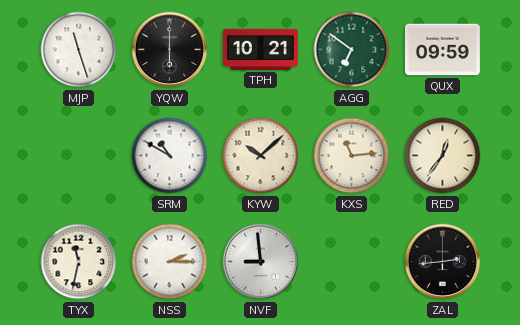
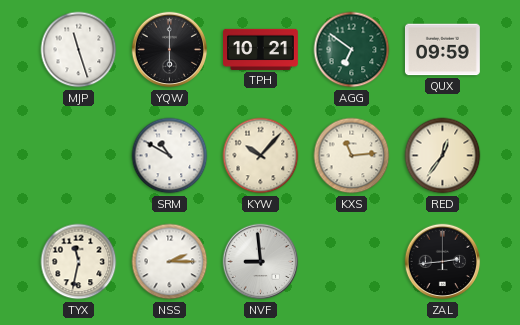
KYW: 10:08 -> 10:07
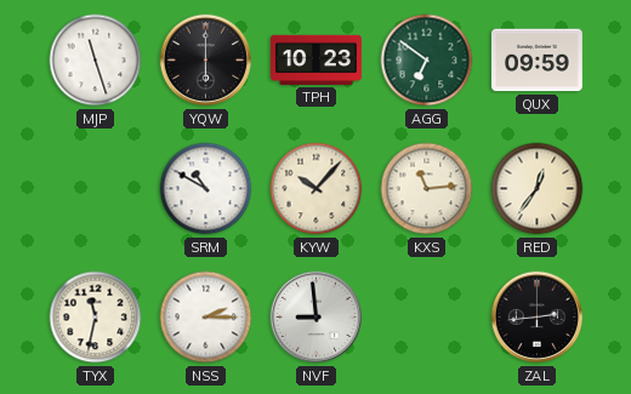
TPH: 10:21 -> 10:23
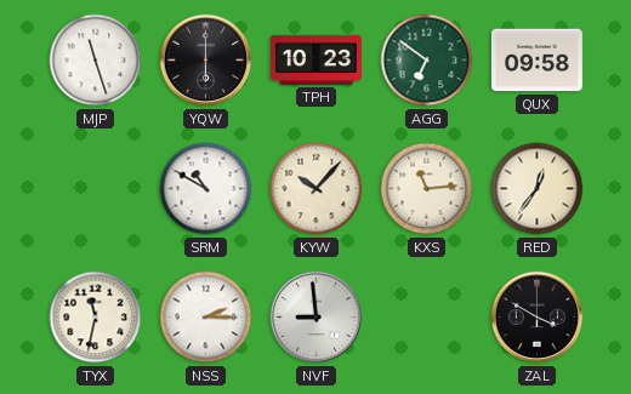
QUX: 09:59 -> 09:58
ZAL: 2:44 -> 3:50
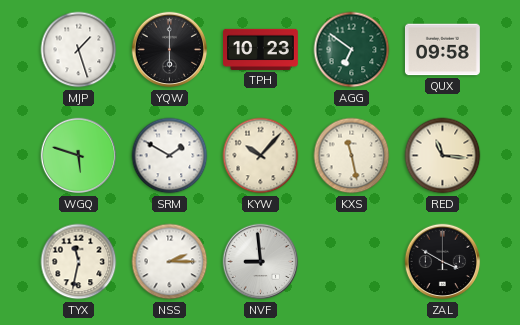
MJP: 11:27 -> 1:27
WGQ: none -> 5:48
SRM: 10:50 -> 1:50
KXS: 11:14 -> 11:28
RED: 12:36 -> 11:16
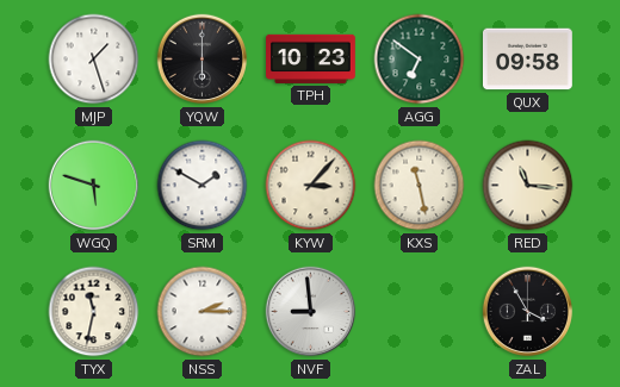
KYW: 10:07 -> 3:07
ZAL: 3:50 -> 3:55
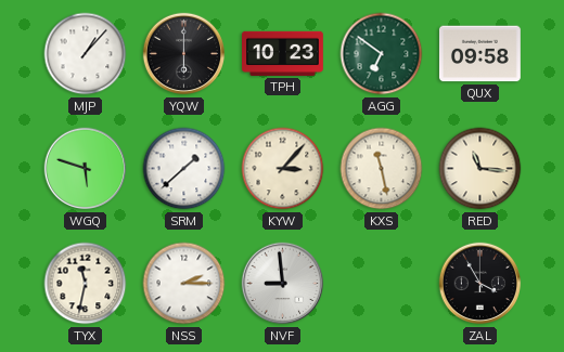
MJP: 1:27 -> 1:07
SRM: 1:50 -> 1:38
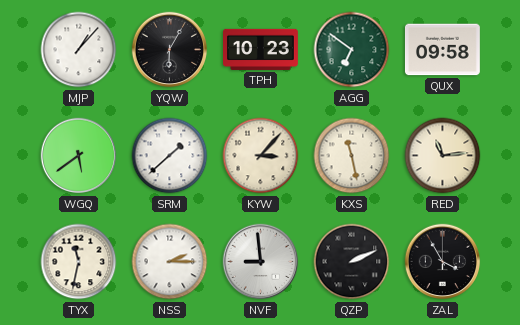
YQW: 6:00 -> 6:05
WGQ: 5:48 -> 5:39
RED: 11:16 -> 11:14
QZP: none -> 2:11
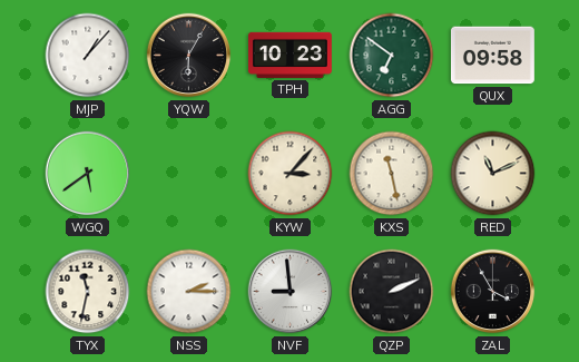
SRM: 1:38 -> none
RED: 11:14 -> 11:11
